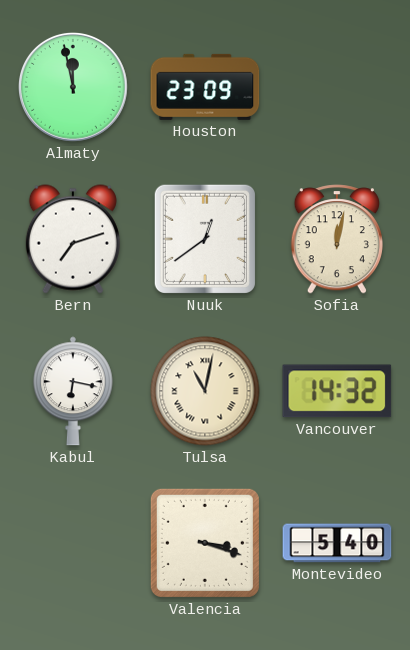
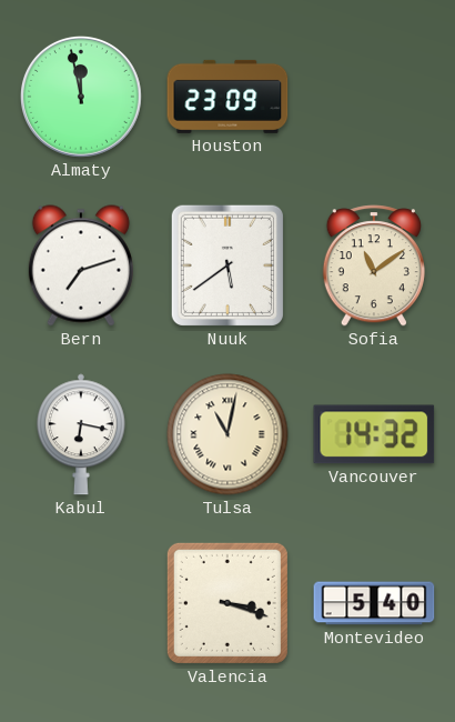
Nuuk: 12:39 -> 5:39
Sofia: 12:02 -> 11:09
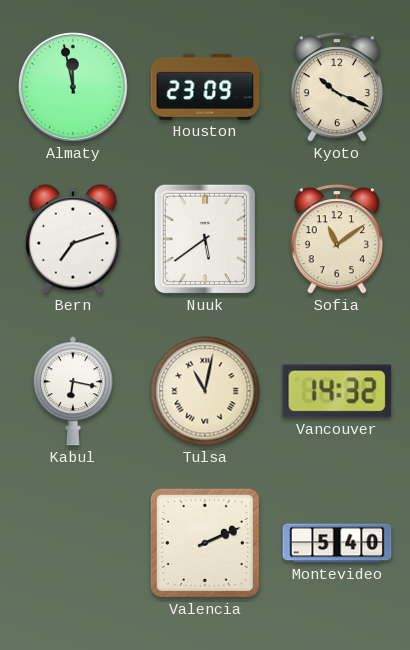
Kyoto: none -> 10:19
Valencia: 3:18 -> 2:11
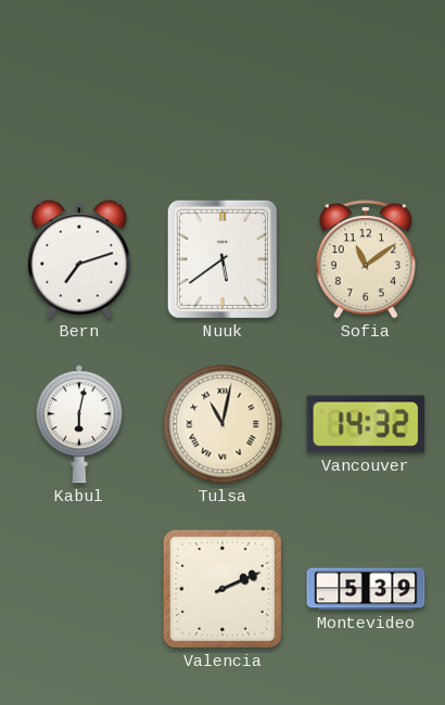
Almaty: 11:58 -> none
Houston: 23:09 -> none
Kyoto: 10:19 -> none
Kabul: 6:17 -> 6:02
Montevideo: 5:40 -> 5:39
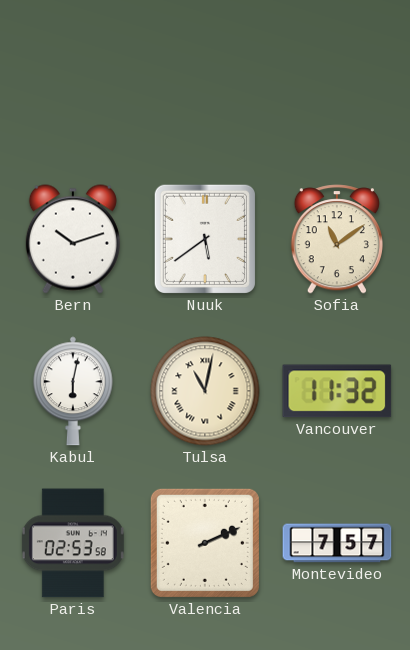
Bern: 7:12 -> 10:12
Vancouver: 14:32 -> 11:32
Paris: none -> 02:53
Montevideo: 5:39 -> 7:57
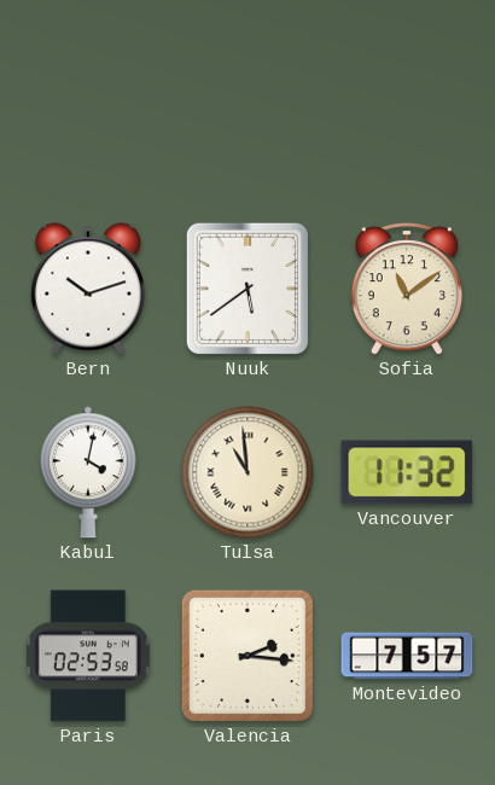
Kabul: 6:02 -> 4:02
Tulsa: 11:02 -> 10:59
Valencia: 2:11 -> 2:16
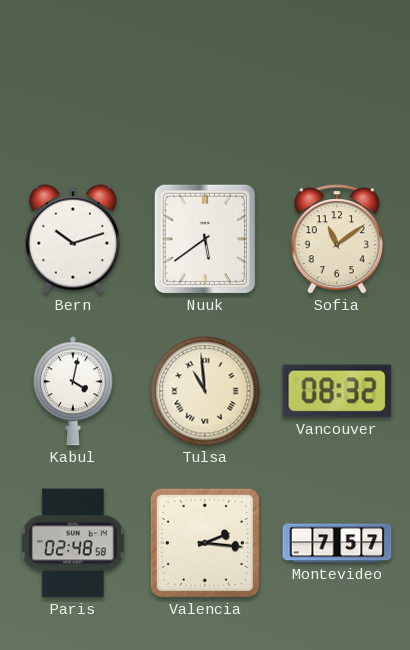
Vancouver: 11:32 -> 08:32
Paris: 02:53 -> 02:48
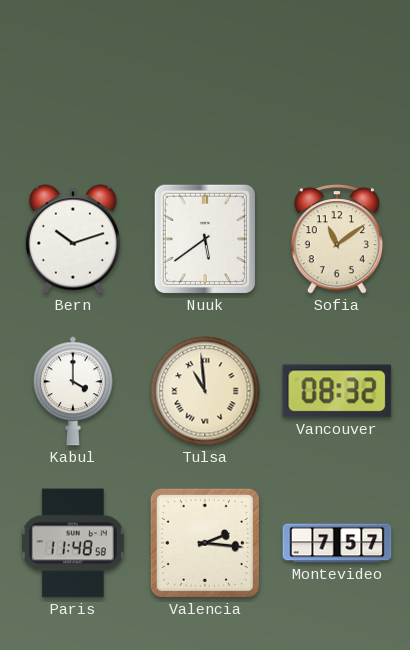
Kabul: 4:02 -> 4:00
Paris: 02:48 -> 11:48
